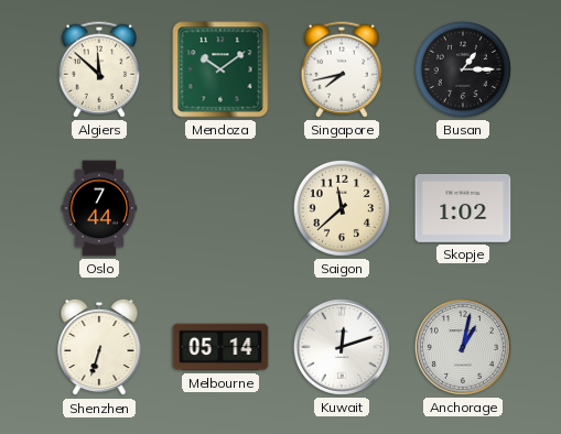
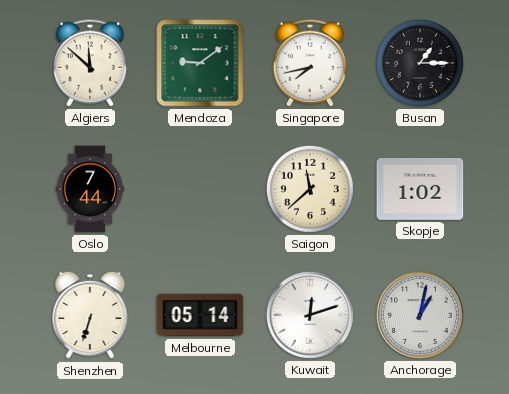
Mendoza: 10:09 -> 9:09
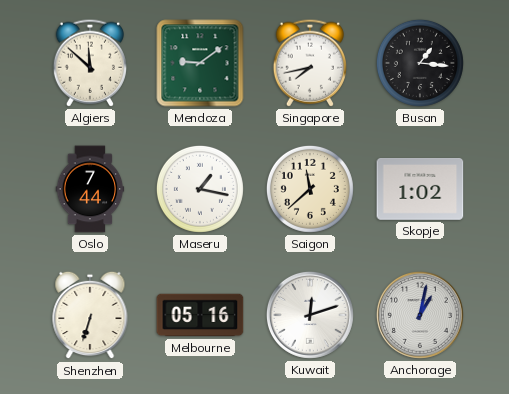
Busan: 1:15 -> 1:16
Maseru: none -> 1:17
Melbourne: 05:14 -> 05:16
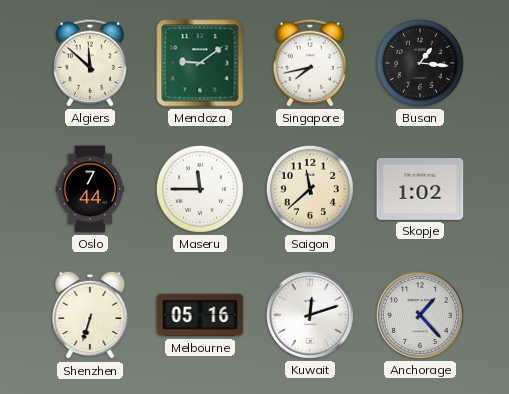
Maseru: 1:17 -> 11:45
Anchorage: 1:02 -> 1:23
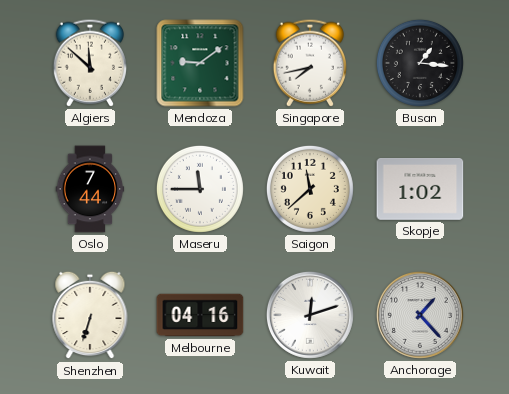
Melbourne: 05:16 -> 04:16
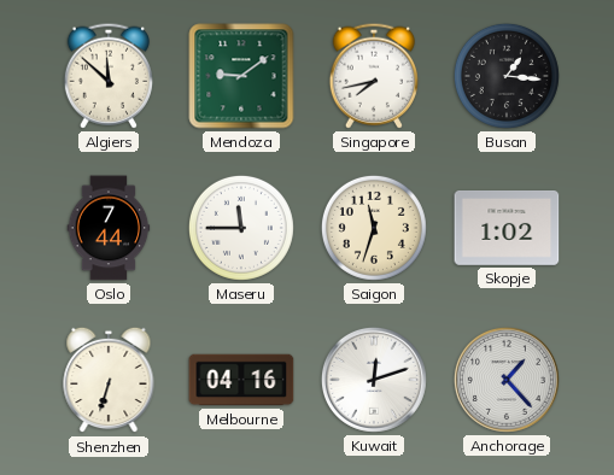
Saigon: 11:38 -> 11:33
